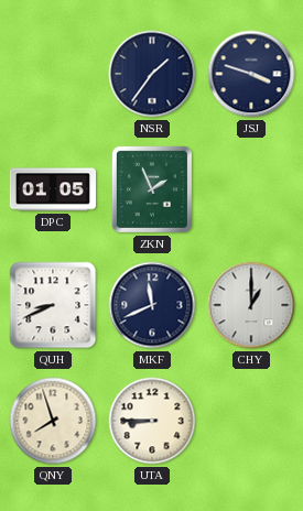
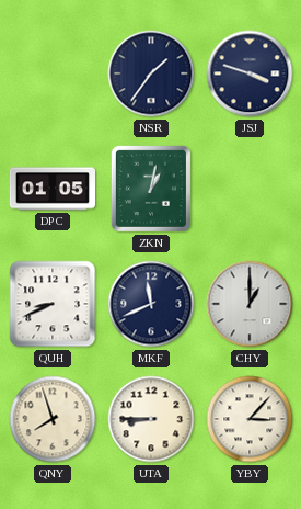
ZKN: 1:56 -> 1:02
YBY: none -> 3:07
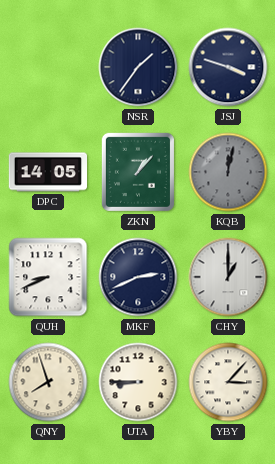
DPC: 01:05 -> 14:05
ZKN: 1:02 -> 1:07
KQB: none -> 12:02
MKF: 11:41 -> 2:41
